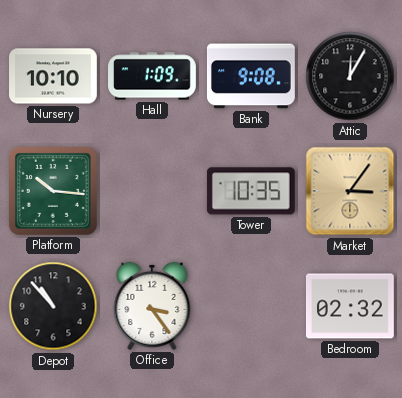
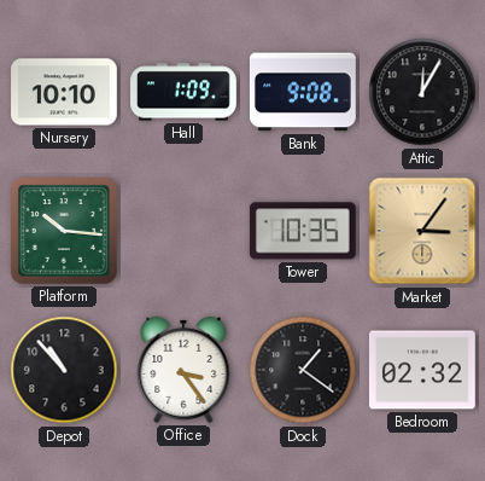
Dock: none -> 1:21
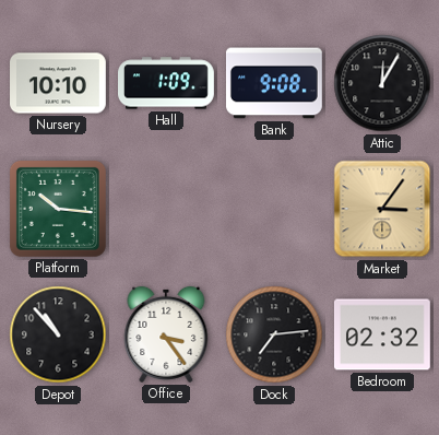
Tower: 10:35 -> none
Dock: 1:21 -> 7:14
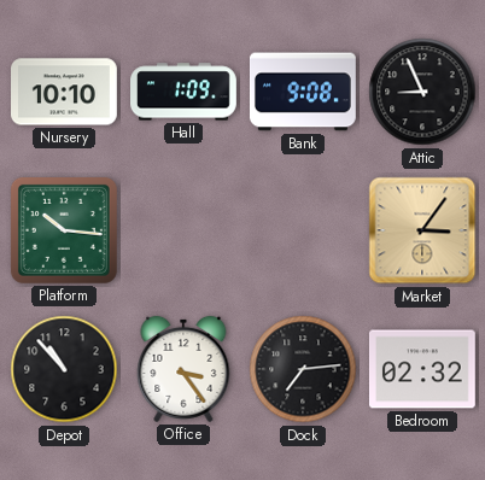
Attic: 12:05 -> 8:56
